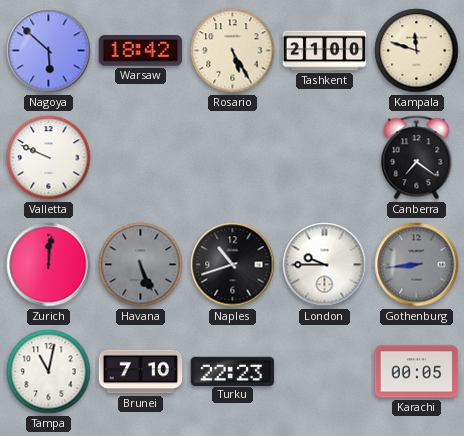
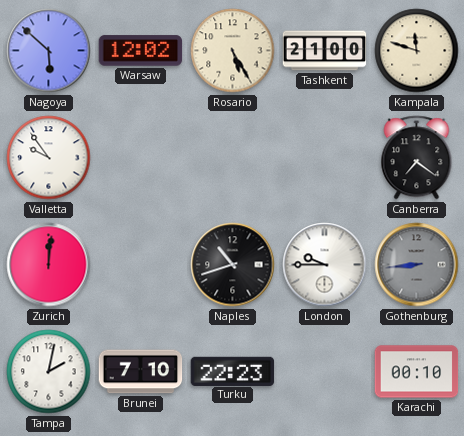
Warsaw: 18:42 -> 12:02
Valletta: 9:49 -> 9:54
Havana: 5:26 -> none
Tampa: 11:02 -> 2:02
Karachi: 00:05 -> 00:10
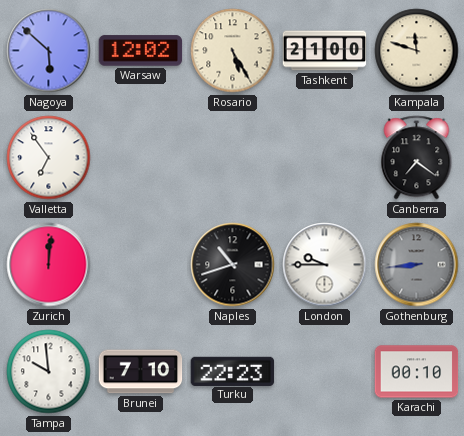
Valletta: 9:54 -> 6:54
Tampa: 2:02 -> 9:59
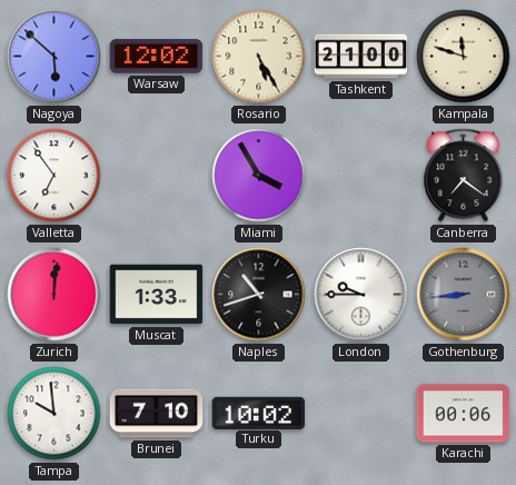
Miami: none -> 3:55
Muscat: none -> 1:33
Turku: 22:23 -> 10:02
Karachi: 00:10 -> 00:06
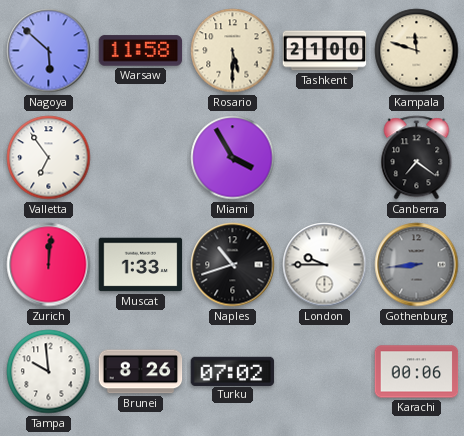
Warsaw: 12:02 -> 11:58
Rosario: 5:25 -> 5:30
Brunei: 7:10 -> 8:26
Turku: 10:02 -> 07:02
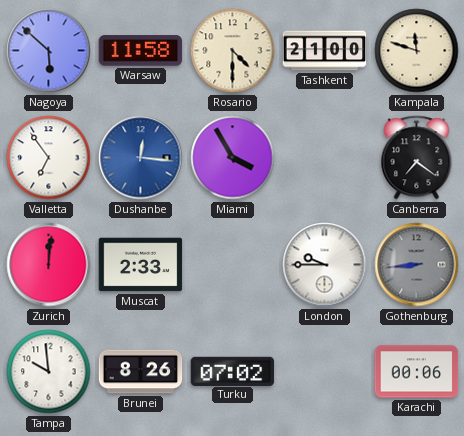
Rosario: 5:30 -> 4:30
Dushanbe: none -> 12:16
Muscat: 1:33 -> 2:33
Naples: 10:42 -> none
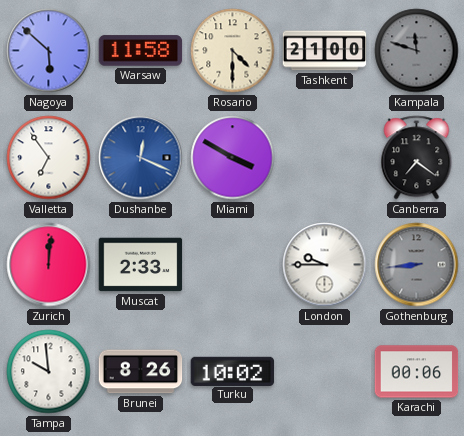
Kampala dial: cream -> grey
Dushanbe: 12:16 -> 12:19
Miami: 3:55 -> 3:50
Turku: 07:02 -> 10:02
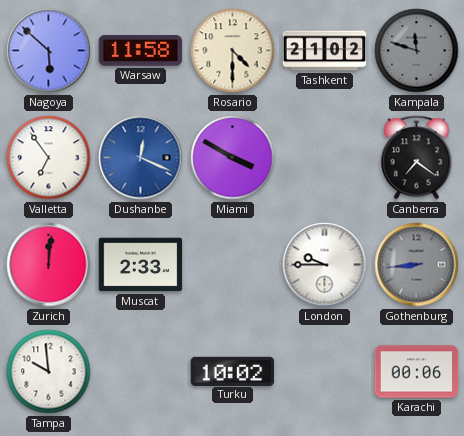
Tashkent: 21:00 -> 21:02
Brunei: 8:26 -> none
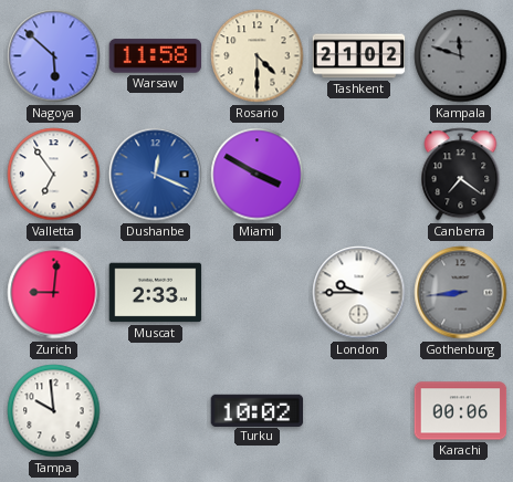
Zurich: 12:01 -> 9:01
